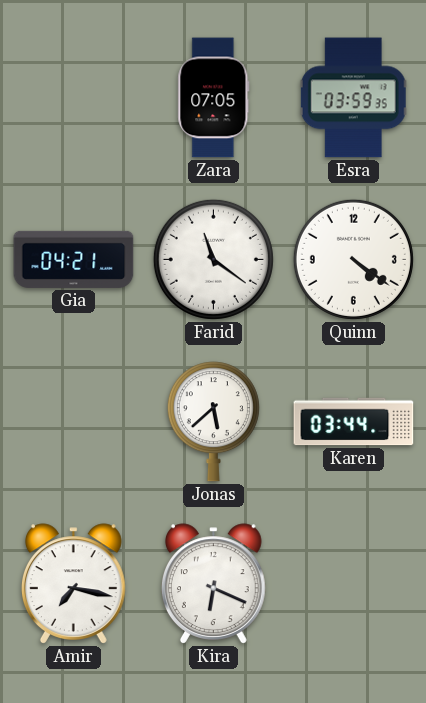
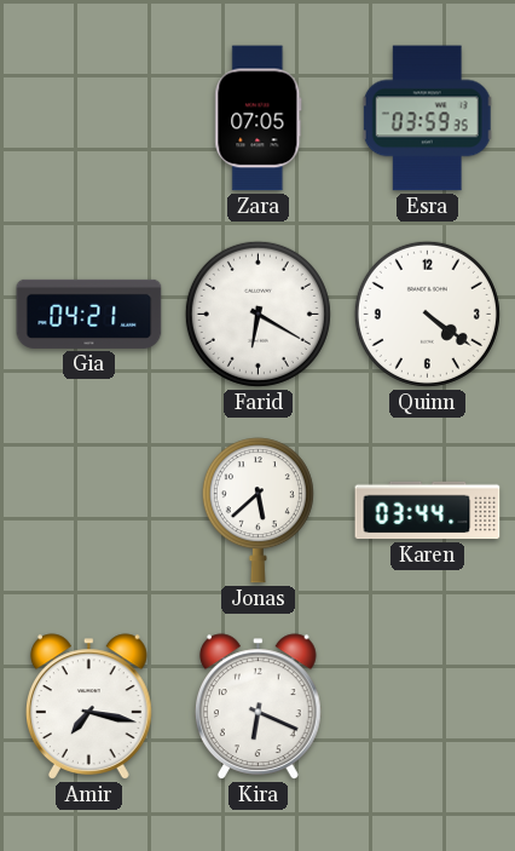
Farid: 11:21 -> 6:20
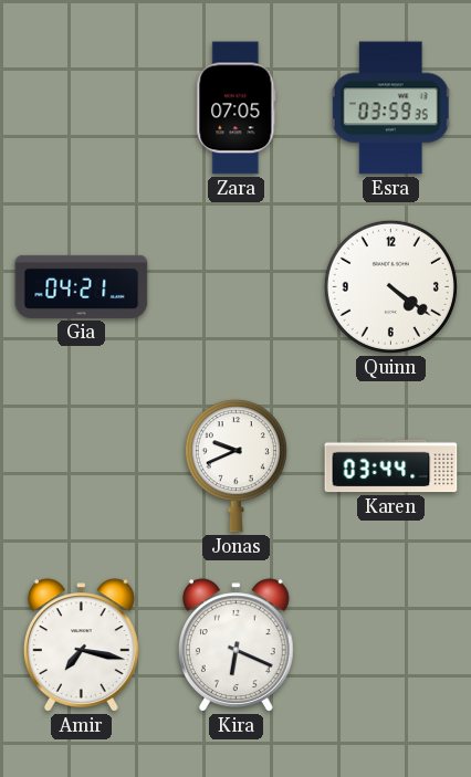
Farid: 6:20 -> none
Jonas: 5:38 -> 9:41
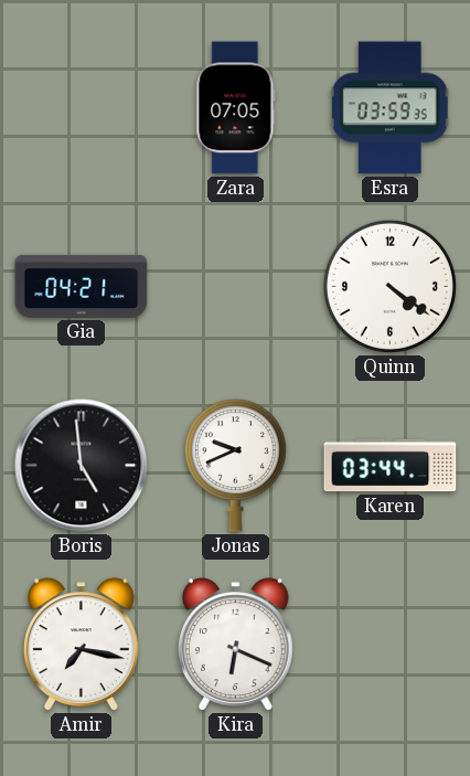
Boris: none -> 4:59
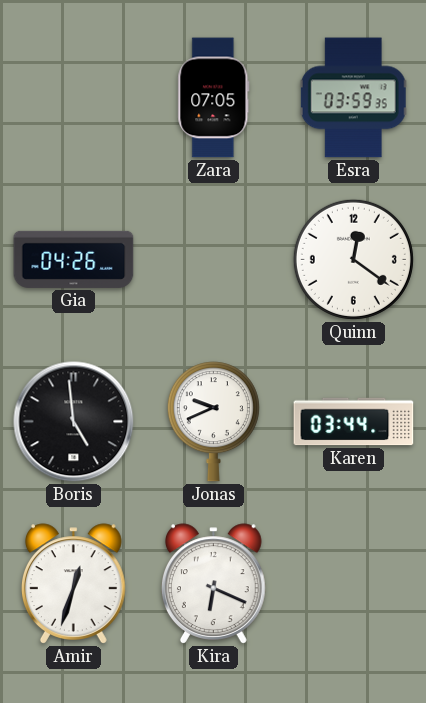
Gia: 04:21 -> 04:26
Quinn: 4:21 -> 12:21
Amir: 7:17 -> 12:33
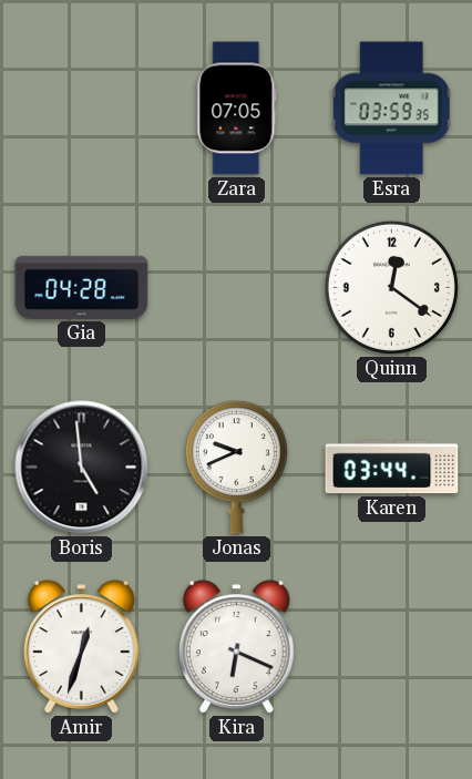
Gia: 04:26 -> 04:28
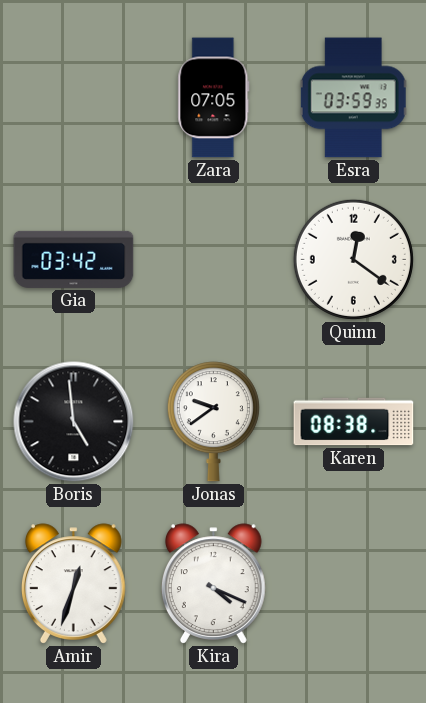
Gia: 04:28 -> 03:42
Jonas: 9:41 -> 9:39
Karen: 03:44 -> 08:38
Kira: 6:19 -> 4:19
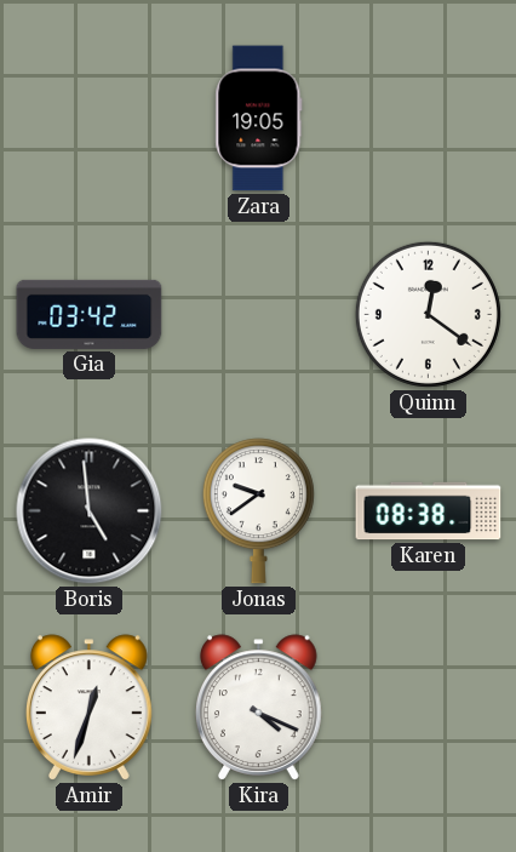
Zara: 07:05 -> 19:05
Esra: 03:59 -> none
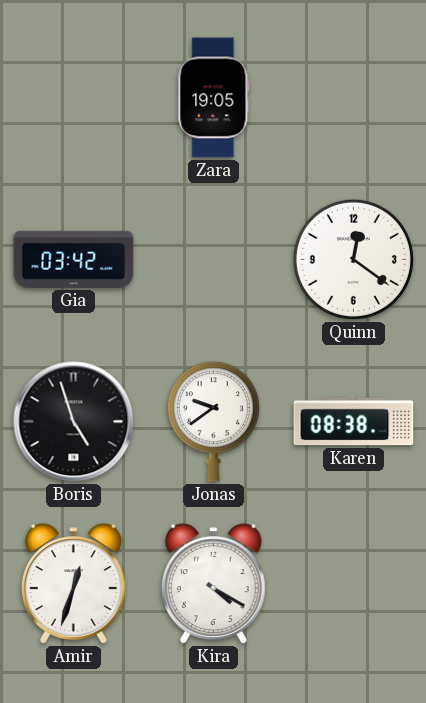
Boris: 4:59 -> 4:57
Kira: 4:19 -> 4:20
